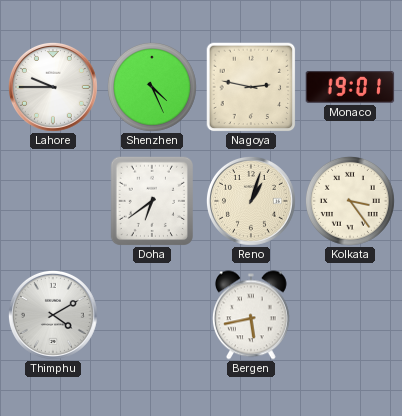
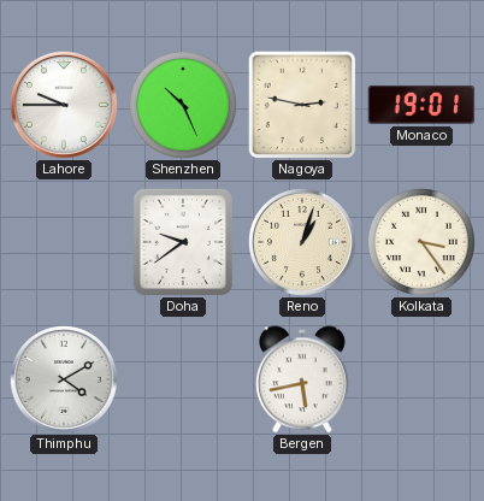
Shenzhen: 4:26 -> 10:26
Doha: 6:39 -> 9:39
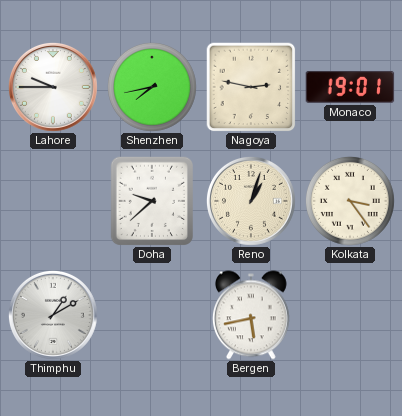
Shenzhen: 10:26 -> 7:43
Doha: 9:39 -> 9:38
Thimphu: 4:10 -> 1:10
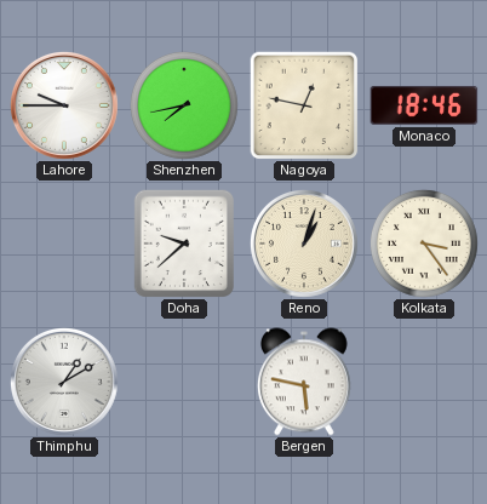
Nagoya: 2:47 -> 12:47
Monaco: 19:01 -> 18:46
Bergen: 5:43 -> 5:47
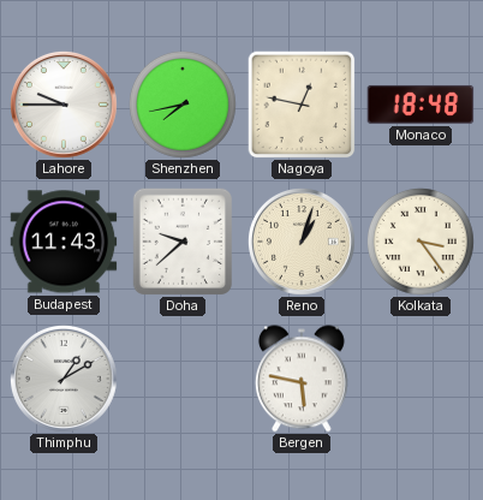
Monaco: 18:46 -> 18:48
Budapest: none -> 11:43
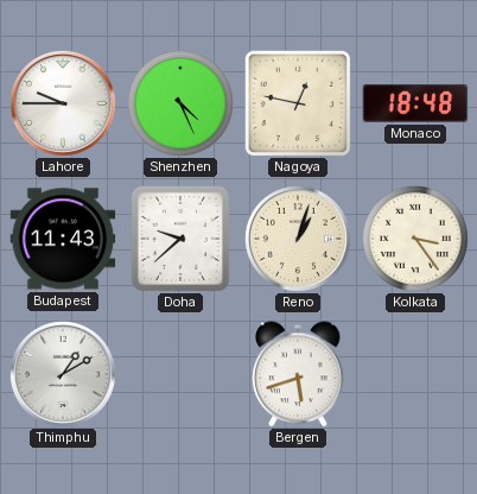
Shenzhen: 7:43 -> 4:26
Bergen: 5:47 -> 5:42
